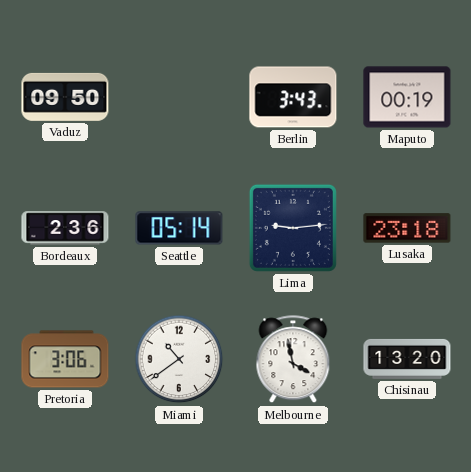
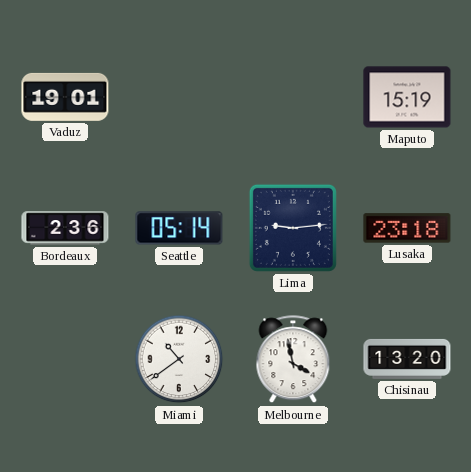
Vaduz: 09:50 -> 19:01
Berlin: 3:43 -> none
Maputo: 00:19 -> 15:19
Pretoria: 3:06 -> none
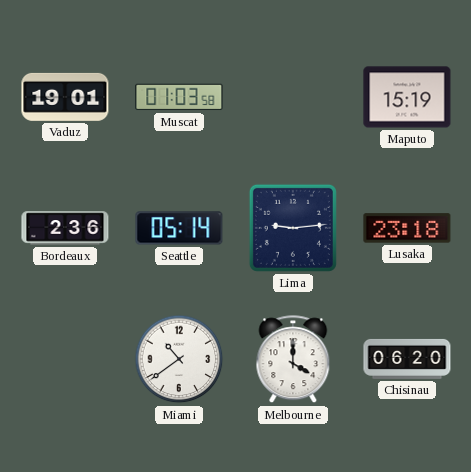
Muscat: none -> 01:03
Melbourne: 3:58 -> 4:00
Chisinau: 13:20 -> 06:20
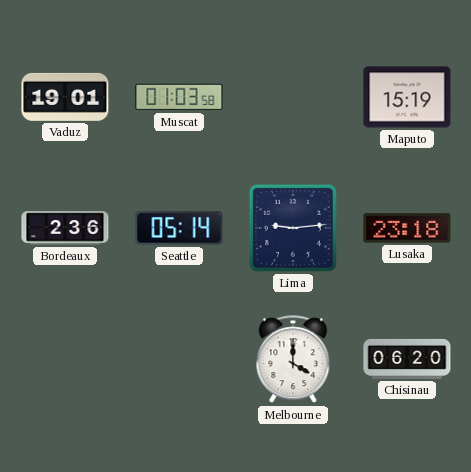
Miami: 10:39 -> none
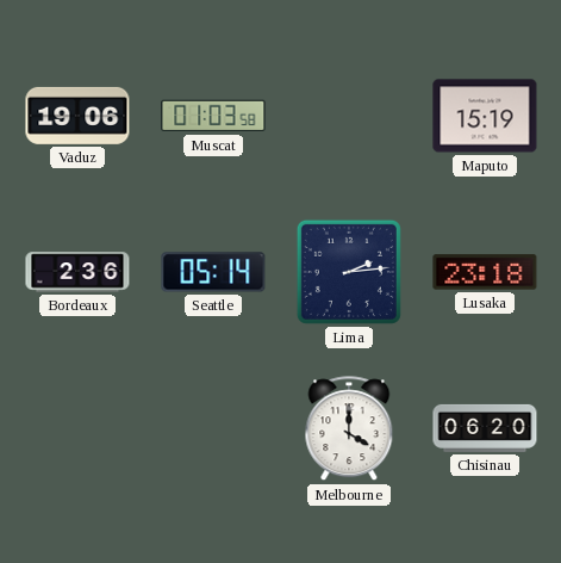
Vaduz: 19:01 -> 19:06
Lima: 9:14 -> 2:14
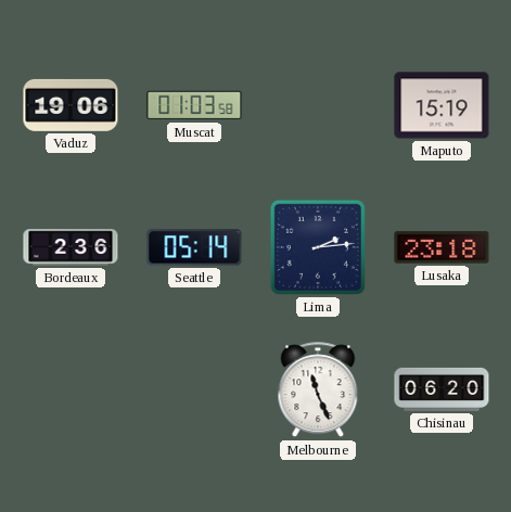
Melbourne: 4:00 -> 11:26
